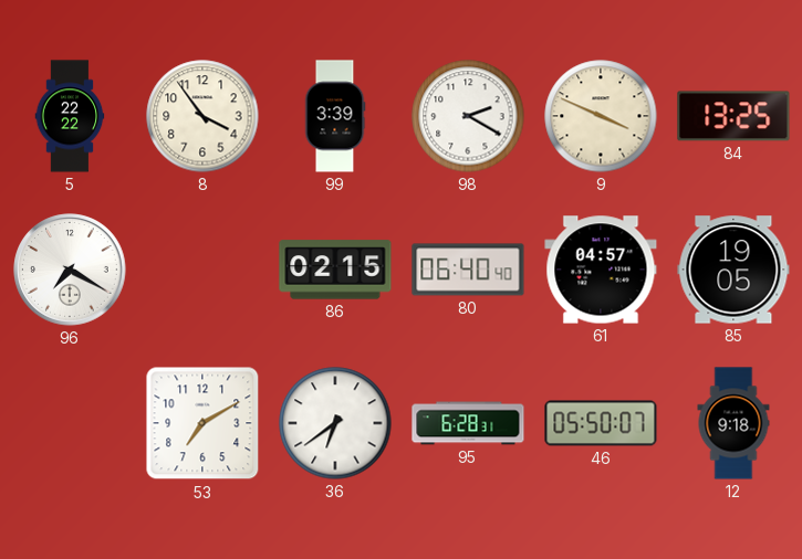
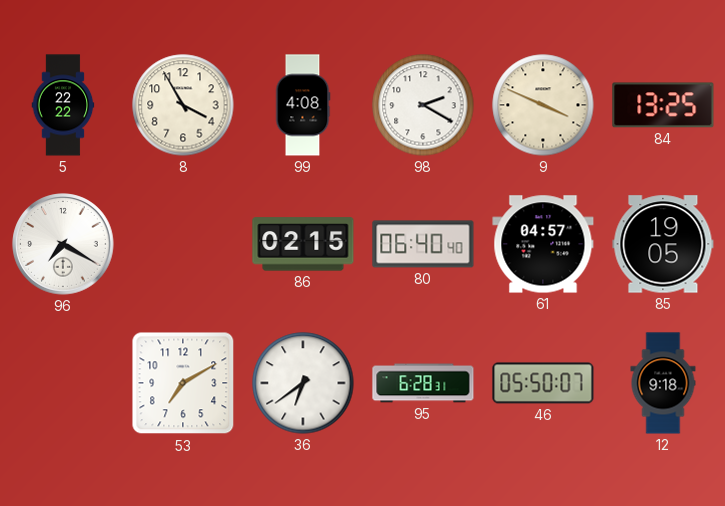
8: 3:54 -> 3:55
99: 3:39 -> 4:08
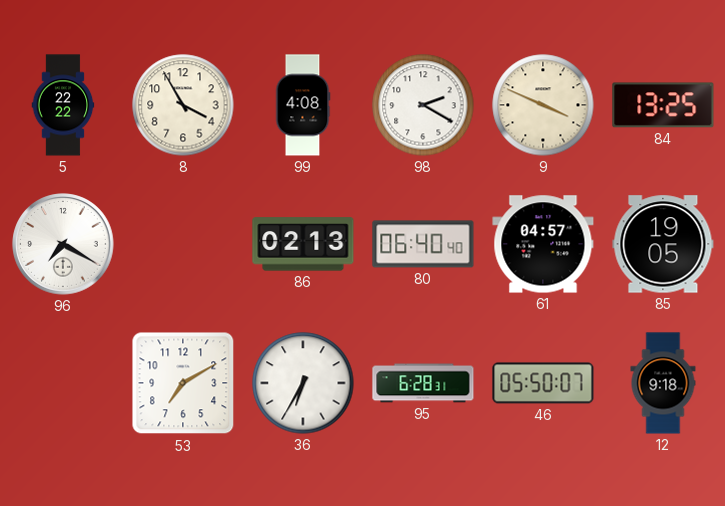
86: 02:15 -> 02:13
36: 6:39 -> 6:35
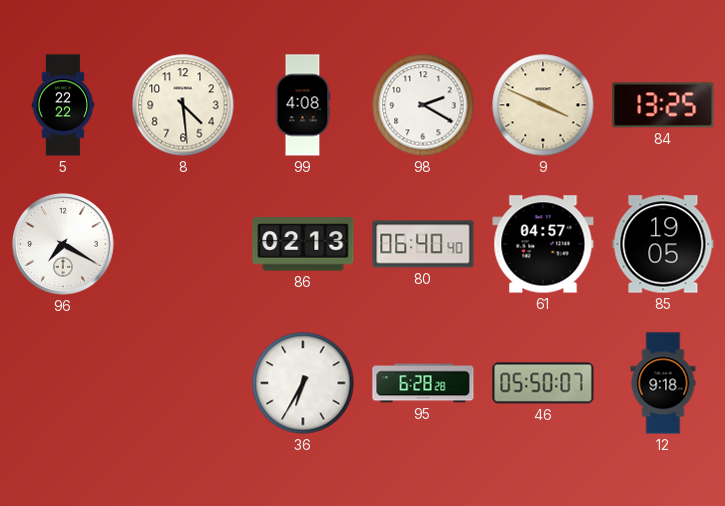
8: 3:55 -> 4:29
53: 7:10 -> none
95: 6:28:31 -> 6:28:28
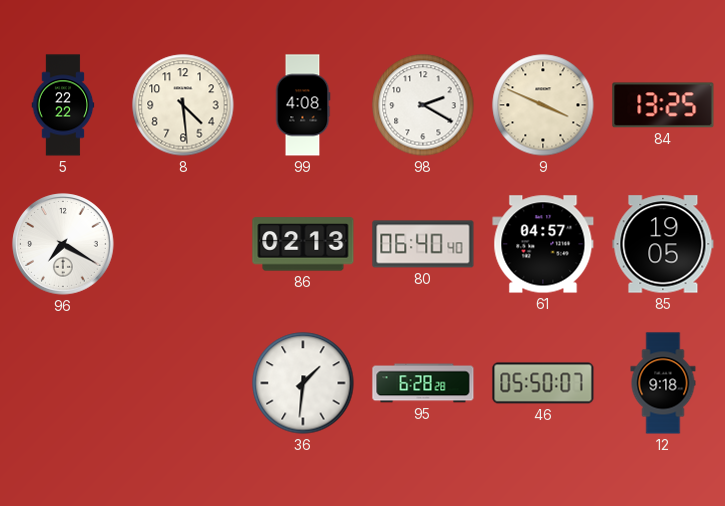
36: 6:35 -> 1:31
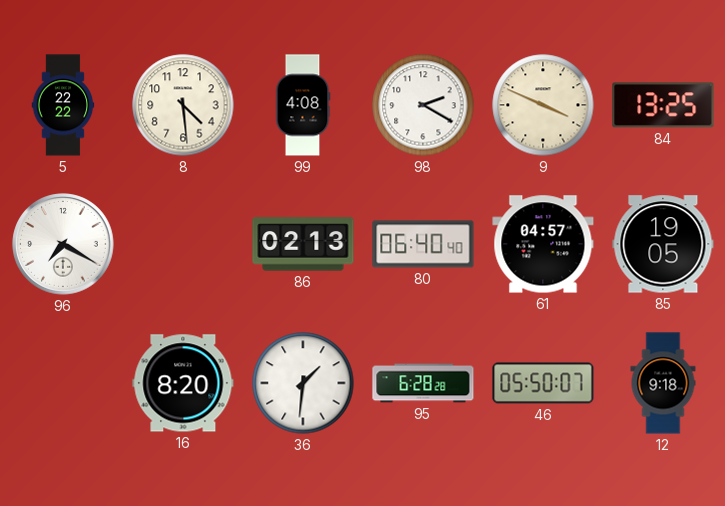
16: none -> 8:20
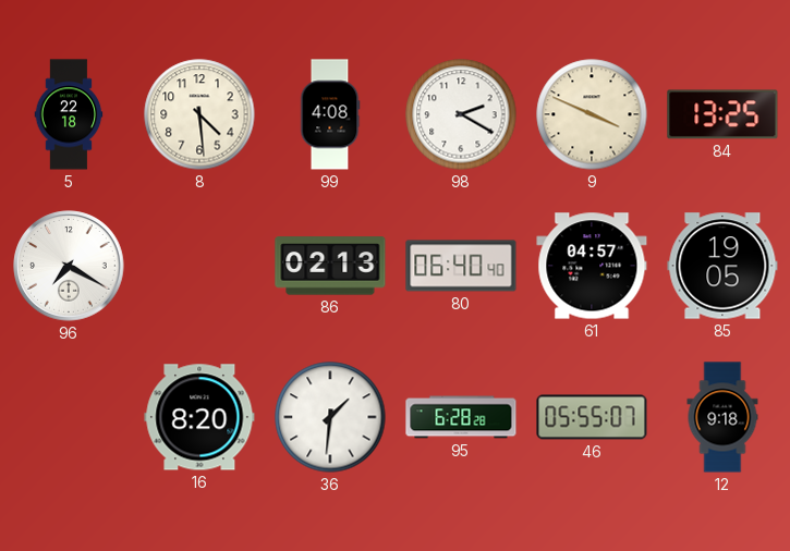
5: 22:22 -> 22:18
46: 05:50 -> 05:55
